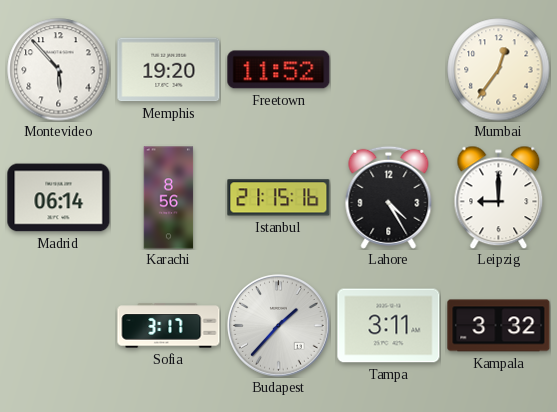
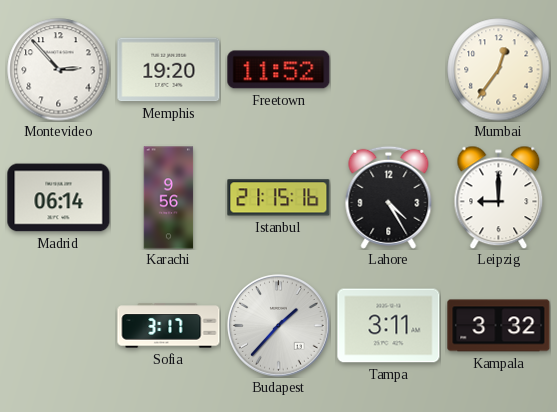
Montevideo: 5:53 -> 2:53
Karachi: 8:56 -> 9:56
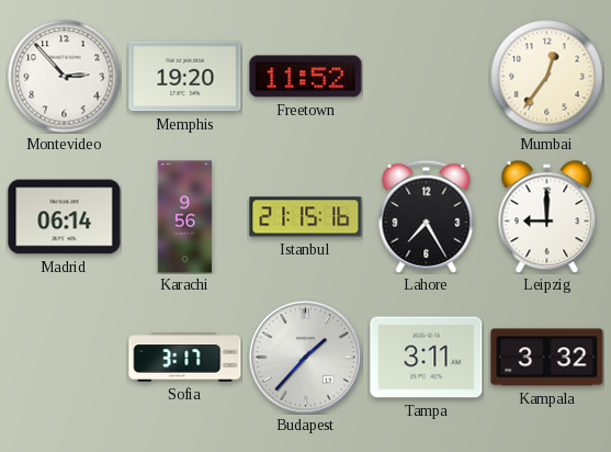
Lahore: 4:25 -> 7:25
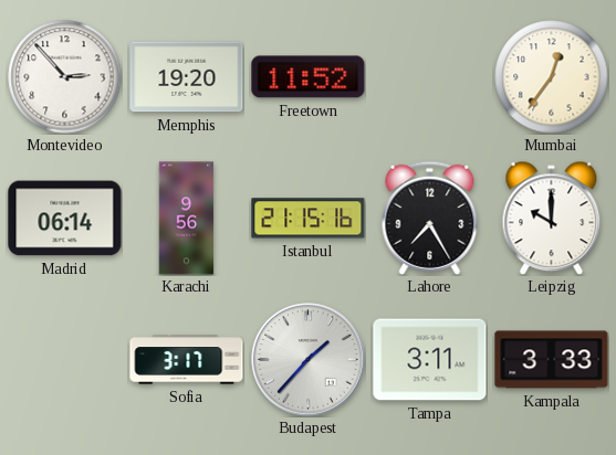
Leipzig: 9:00 -> 10:00
Kampala: 3:32 -> 3:33
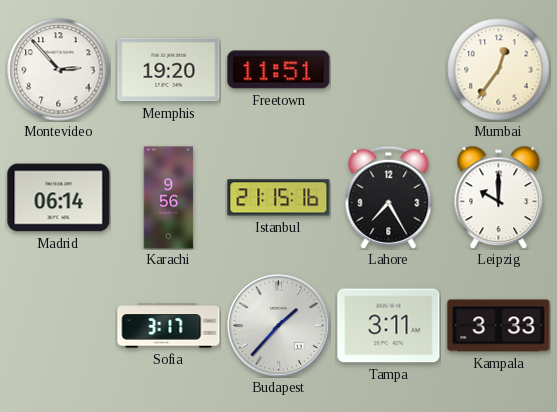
Freetown: 11:52 -> 11:51
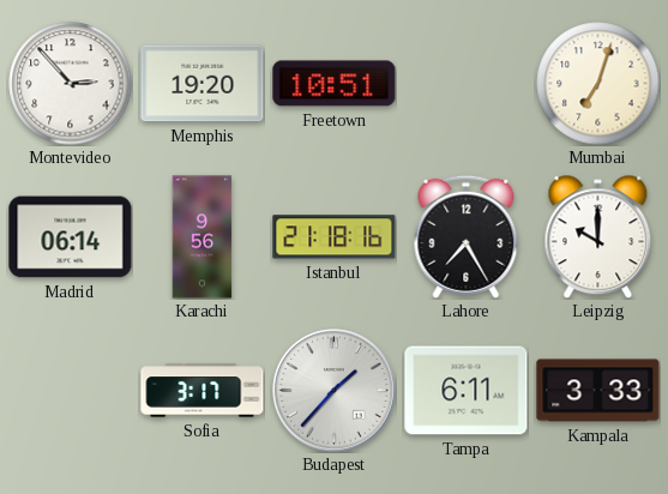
Freetown: 11:51 -> 10:51
Mumbai: 12:36 -> 7:03
Istanbul: 21:15 -> 21:18
Tampa: 3:11 -> 6:11
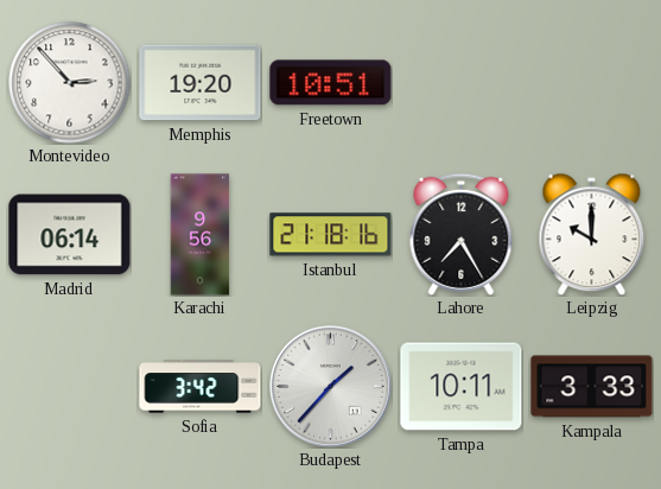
Mumbai: 7:03 -> none
Sofia: 3:17 -> 3:42
Tampa: 6:11 -> 10:11
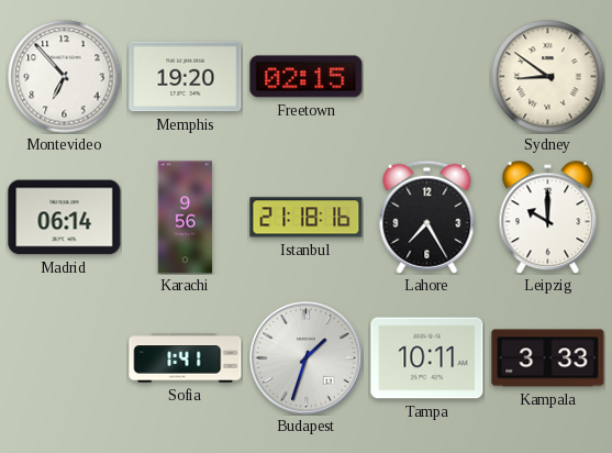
Montevideo: 2:53 -> 6:53
Freetown: 10:51 -> 02:15
Sydney: none -> 8:51
Sofia: 3:42 -> 1:41
Budapest: 1:37 -> 1:33
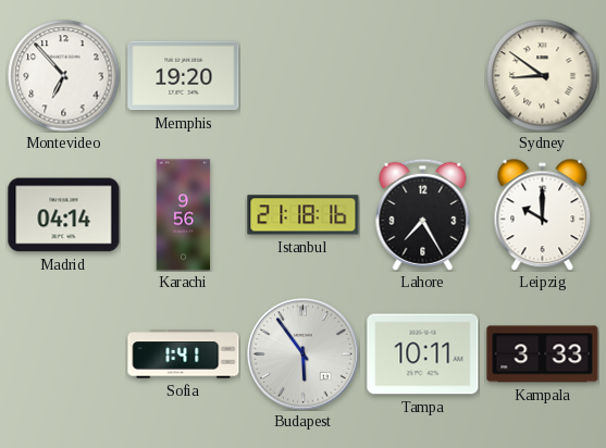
Freetown: 02:15 -> none
Madrid: 06:14 -> 04:14
Budapest: 1:33 -> 5:54
